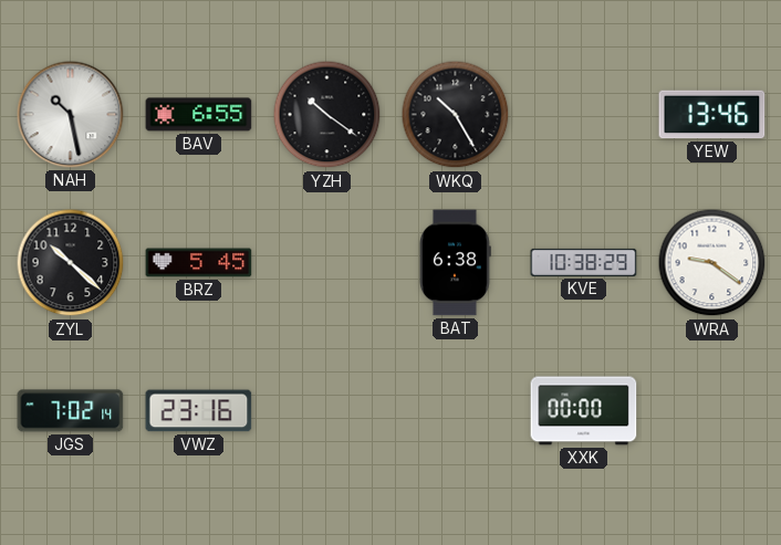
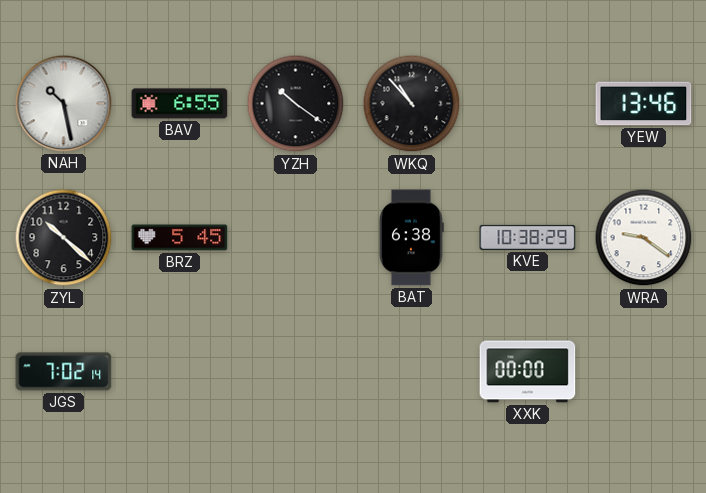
WKQ: 10:25 -> 10:53
VWZ: 23:16 -> none
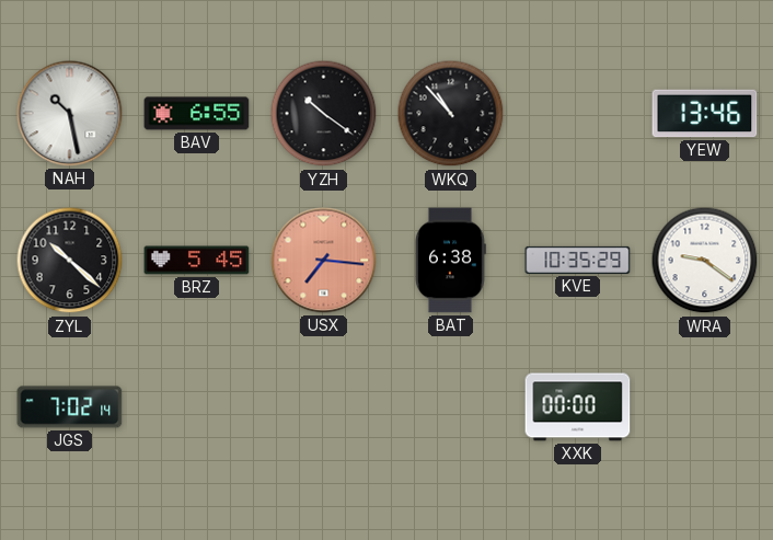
USX: none -> 7:16
KVE: 10:38 -> 10:35
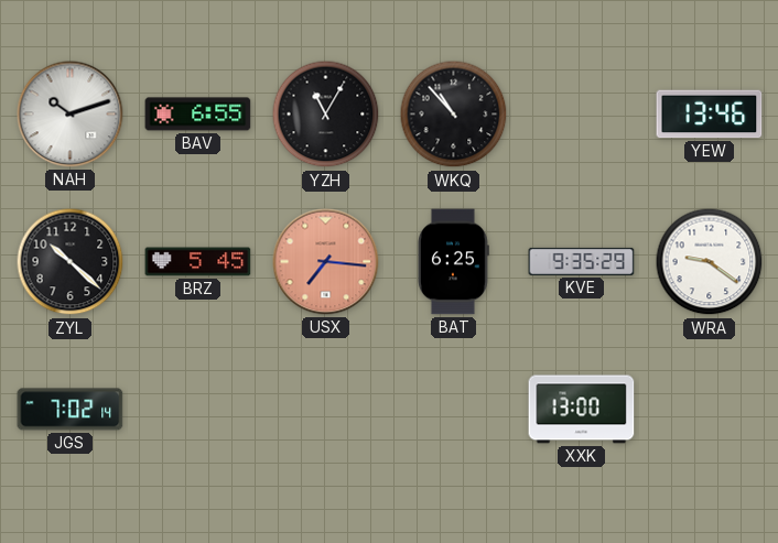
NAH: 10:28 -> 10:12
YZH: 10:21 -> 11:05
BAT: 6:38 -> 6:25
KVE: 10:35 -> 9:35
XXK: 00:00 -> 13:00
